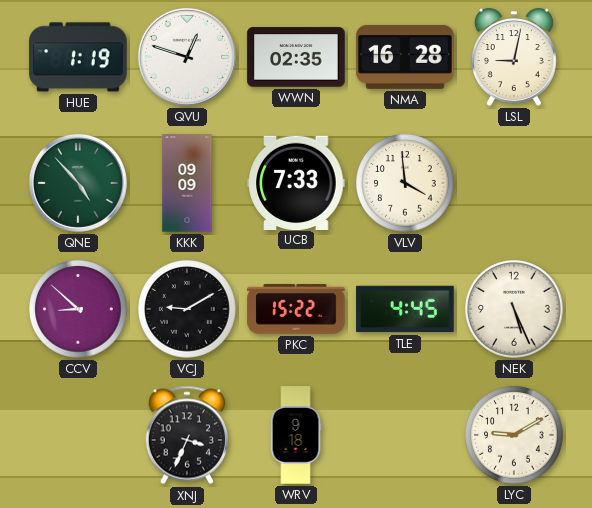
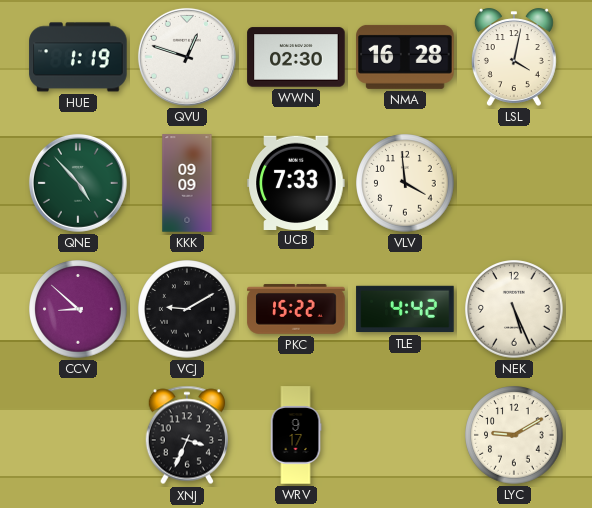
WWN: 02:35 -> 02:30
LSL: 9:02 -> 4:02
TLE: 4:45 -> 4:42
WRV: 9:18 -> 9:17
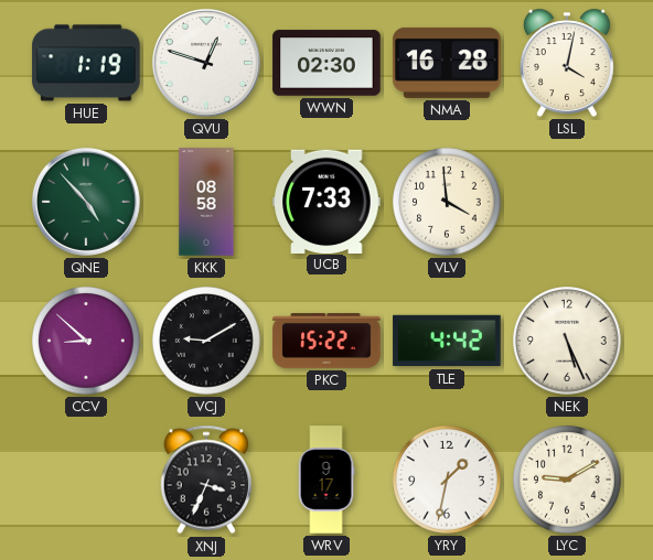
KKK: 09:09 -> 08:58
YRY: none -> 1:32
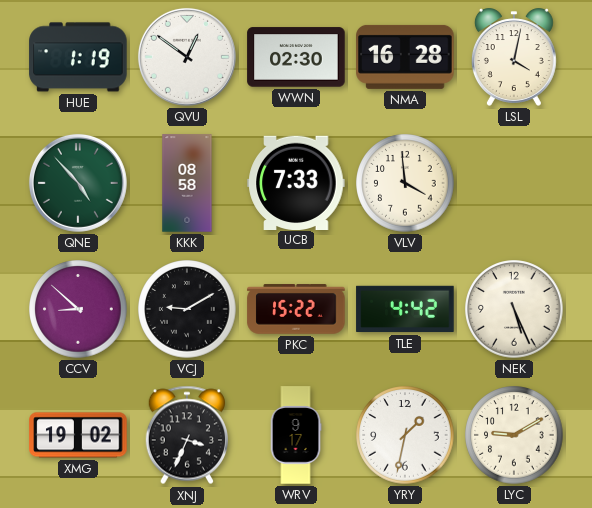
QVU: 12:48 -> 12:51
XMG: none -> 19:02
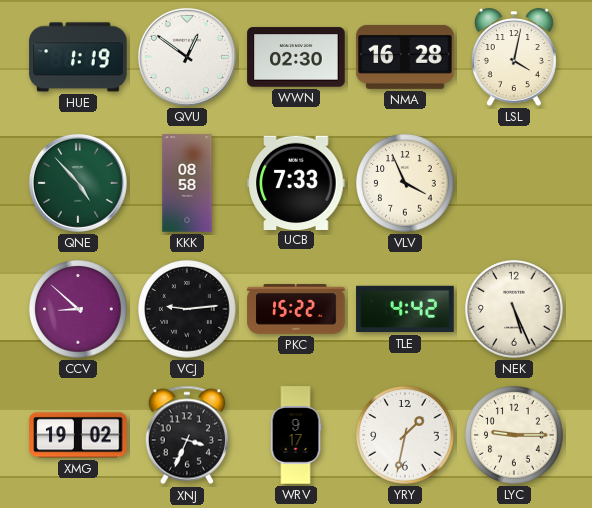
VLV: 3:59 -> 3:56
VCJ: 9:10 -> 9:14
LYC: 9:10 -> 9:15
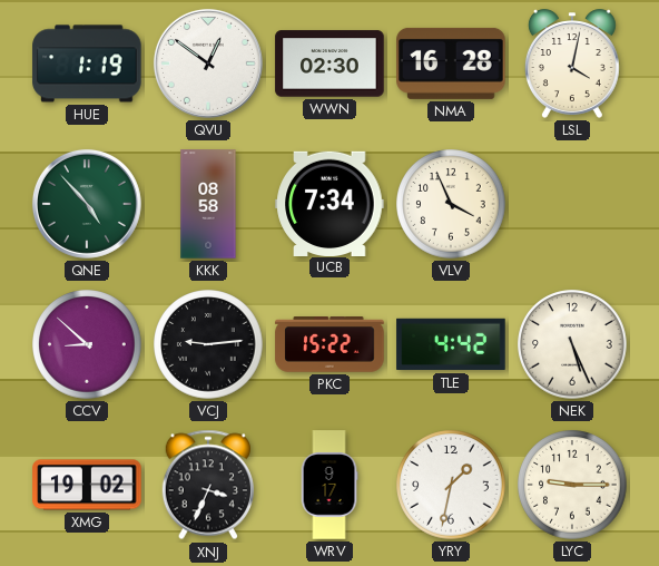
UCB: 7:33 -> 7:34
